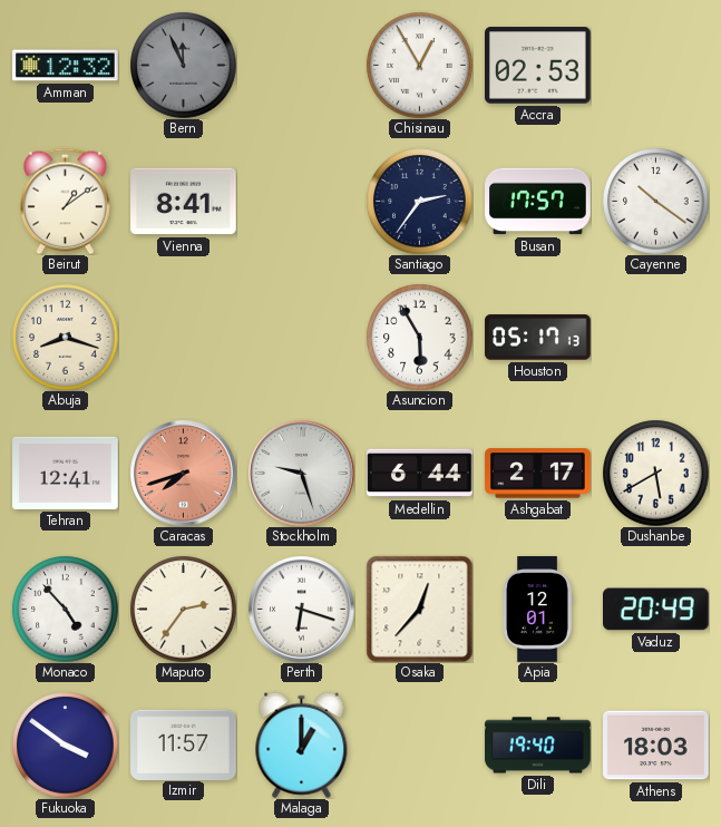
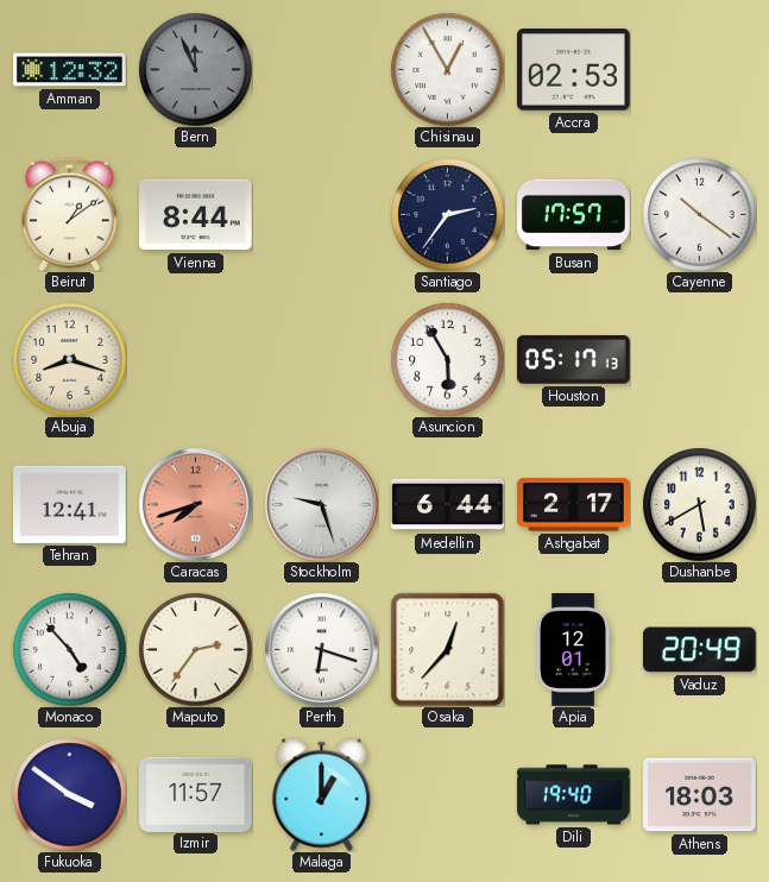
Vienna: 8:41 -> 8:44
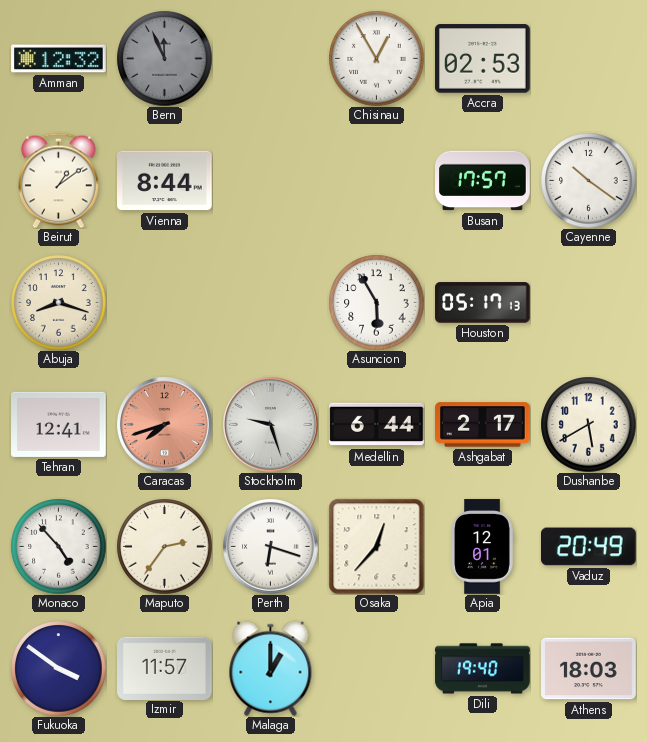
Santiago: 2:36 -> none
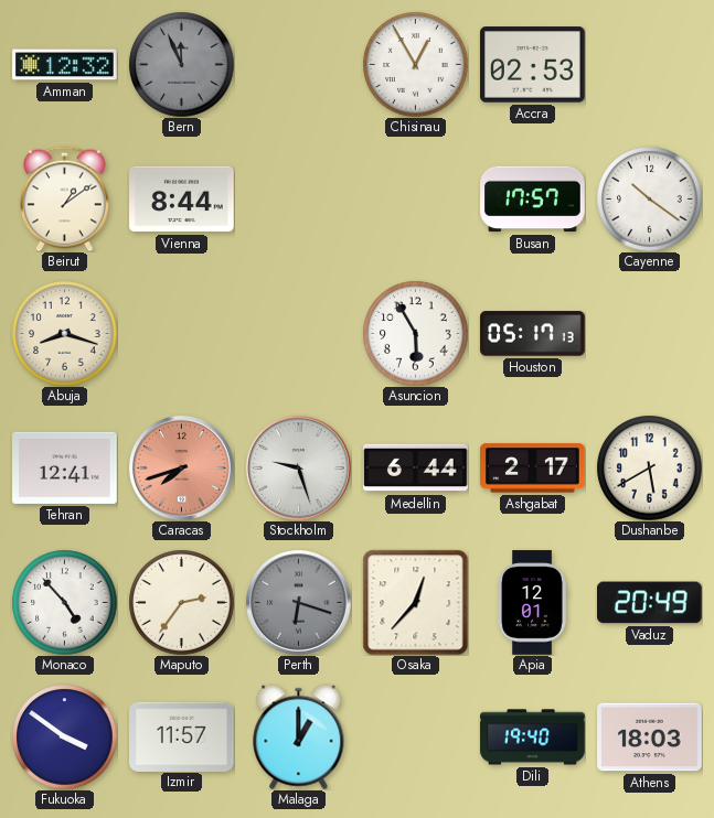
Perth dial: white -> grey
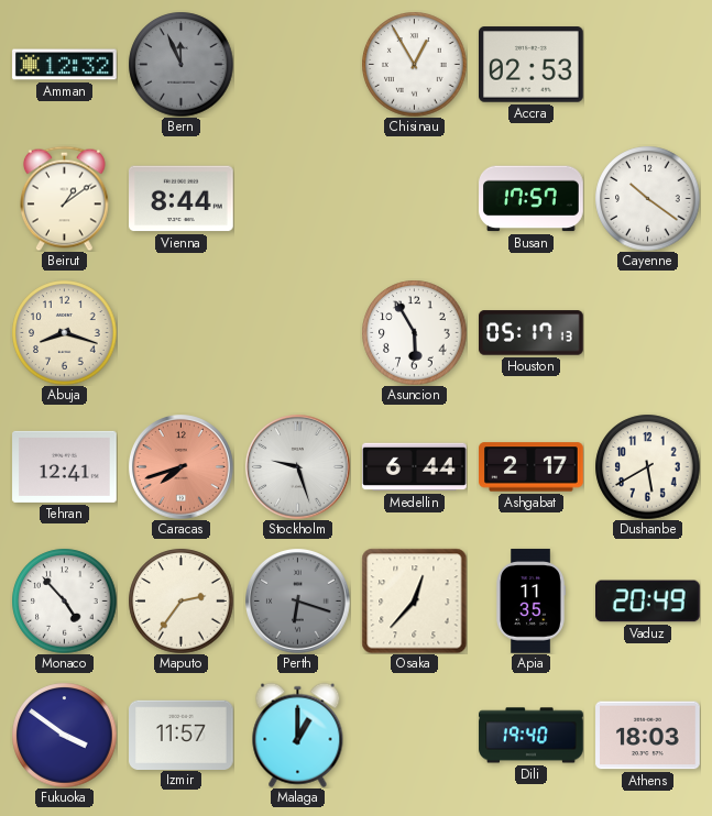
Apia: 12:01 -> 11:35
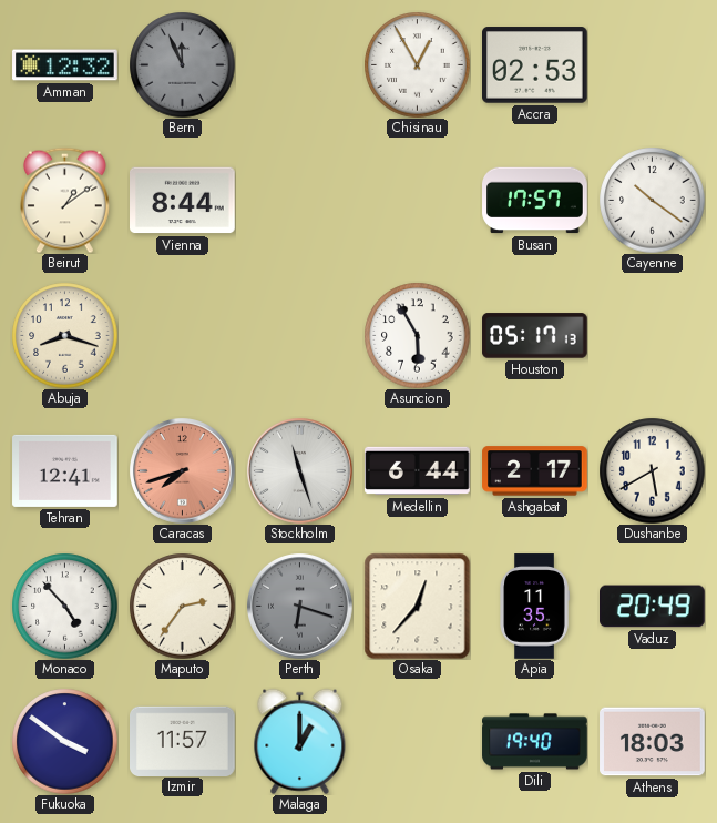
Stockholm: 9:27 -> 11:27
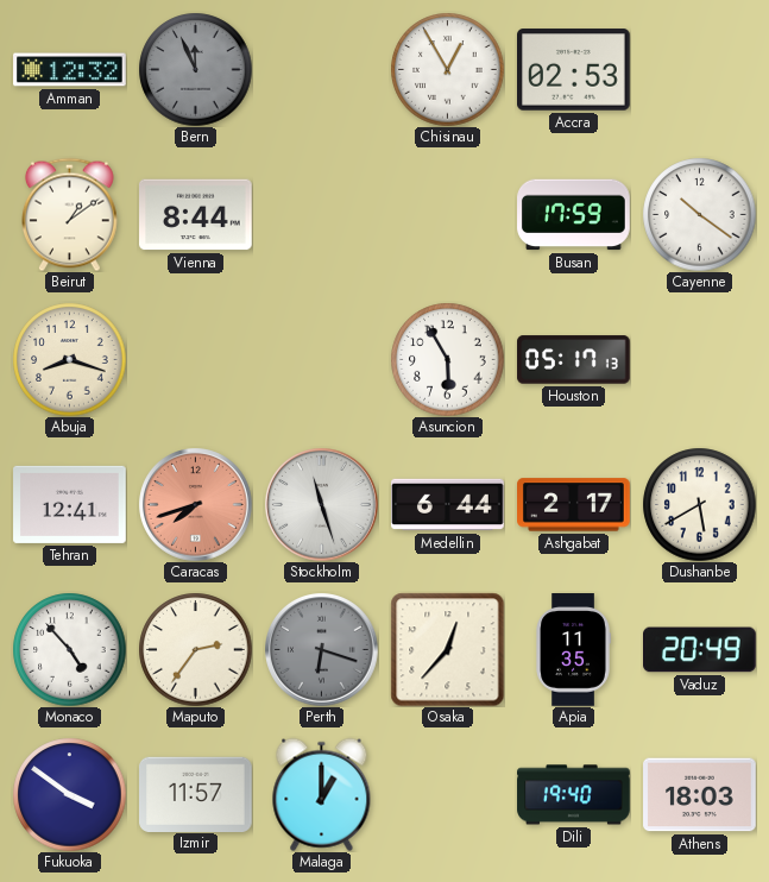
Busan: 17:57 -> 17:59
